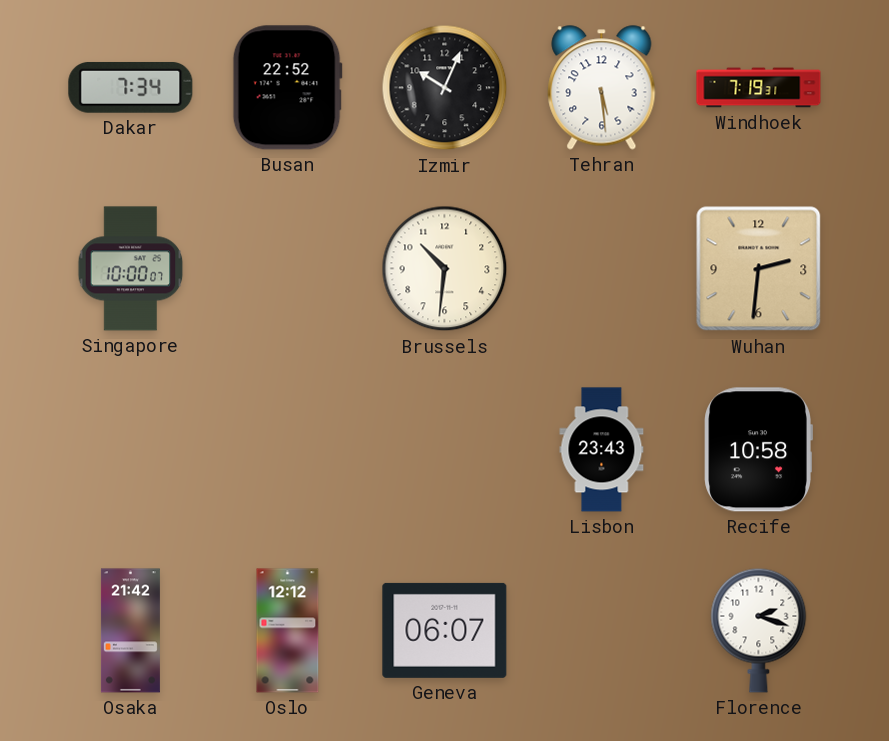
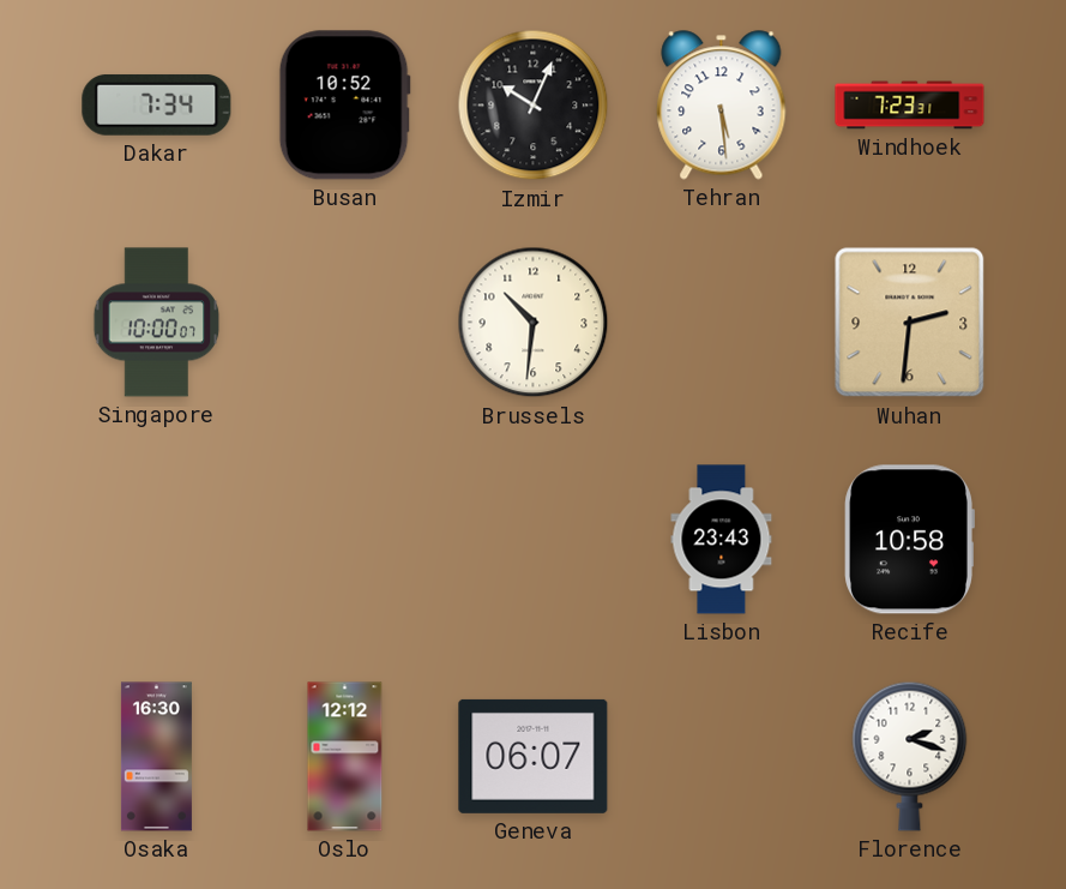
Busan: 22:52 -> 10:52
Windhoek: 7:19 -> 7:23
Osaka: 21:42 -> 16:30
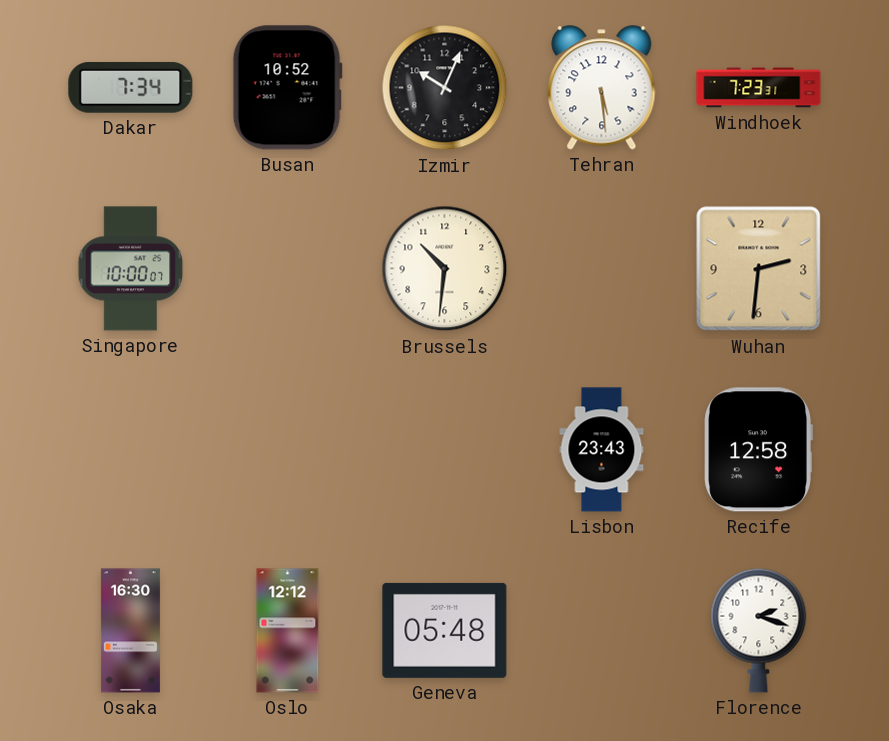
Recife: 10:58 -> 12:58
Geneva: 06:07 -> 05:48
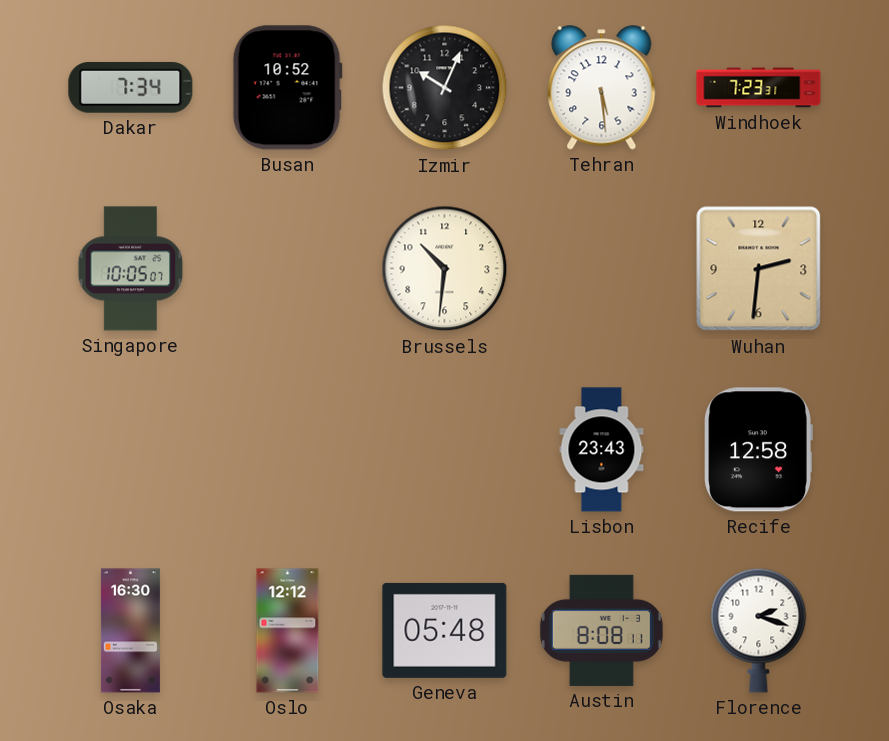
Singapore: 10:00 -> 10:05
Austin: none -> 8:08
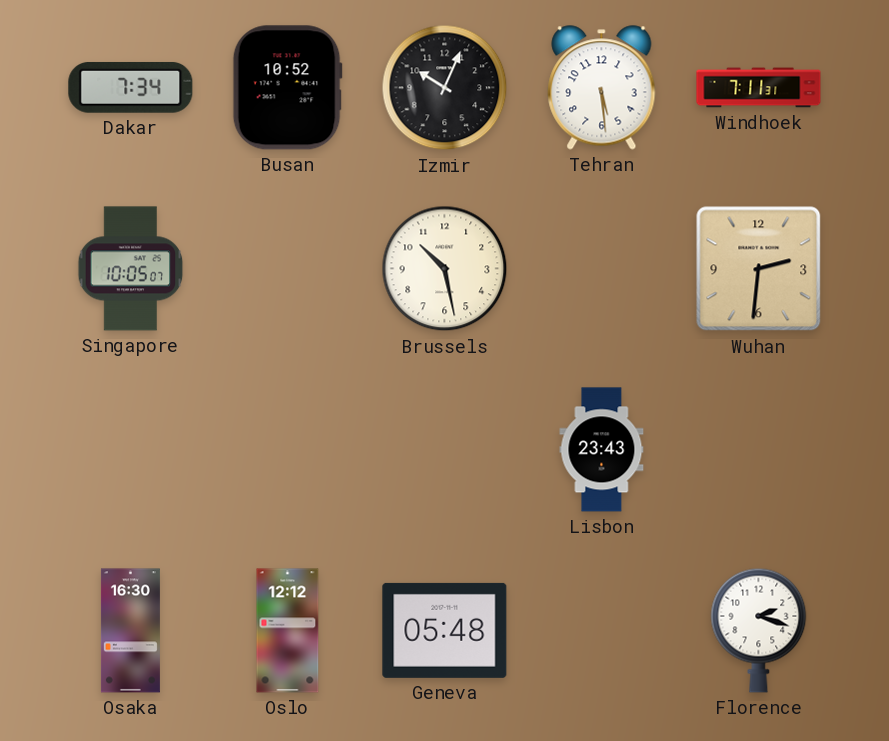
Windhoek: 7:23 -> 7:11
Brussels: 10:31 -> 10:28
Recife: 12:58 -> none
Austin: 8:08 -> none
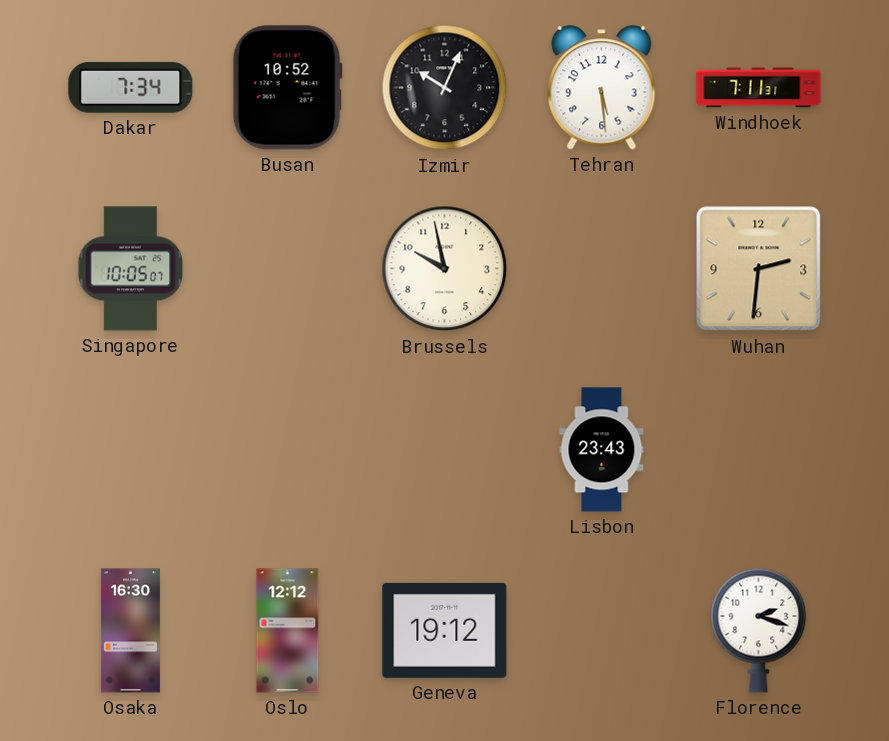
Brussels: 10:28 -> 9:58
Geneva: 05:48 -> 19:12
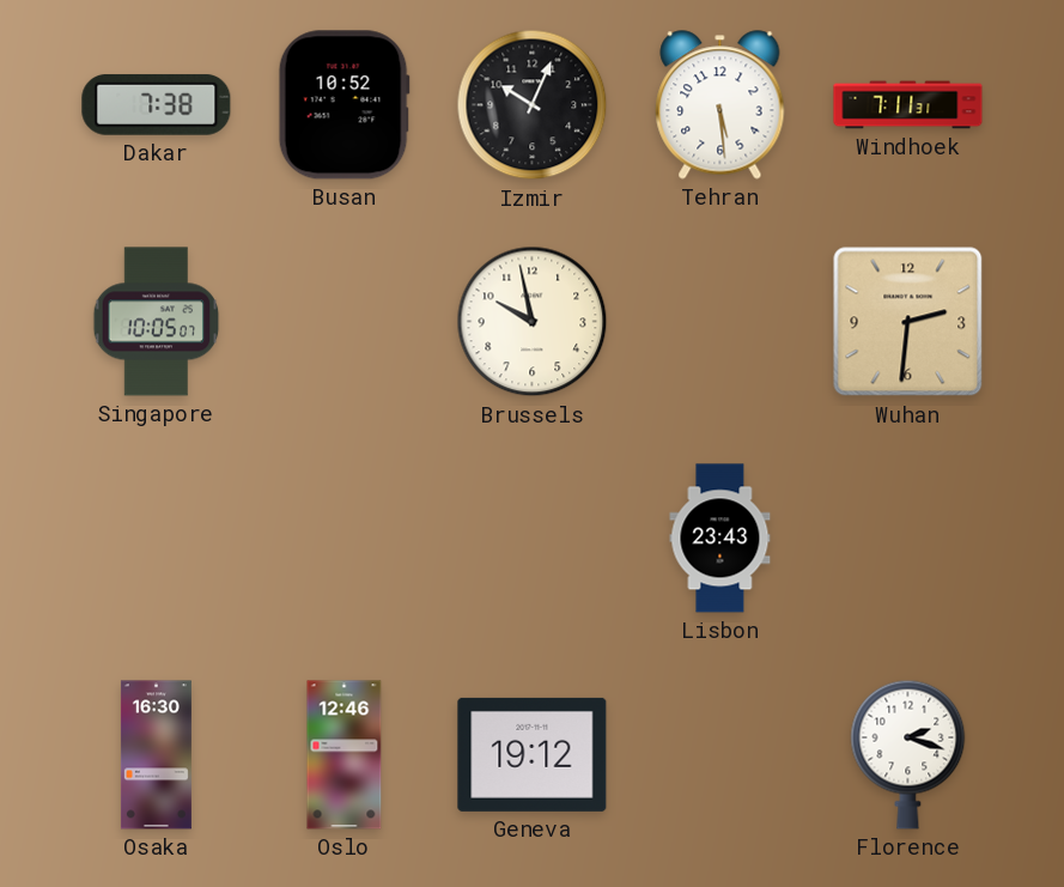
Dakar: 7:34 -> 7:38
Oslo: 12:12 -> 12:46
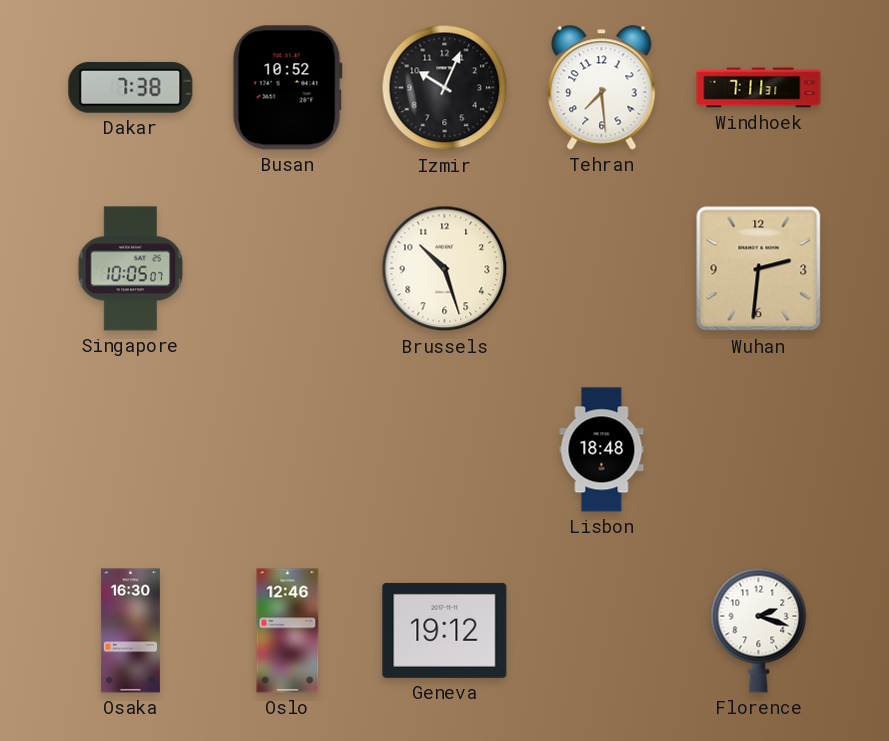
Tehran: 5:29 -> 7:29
Brussels: 9:58 -> 10:27
Lisbon: 23:43 -> 18:48
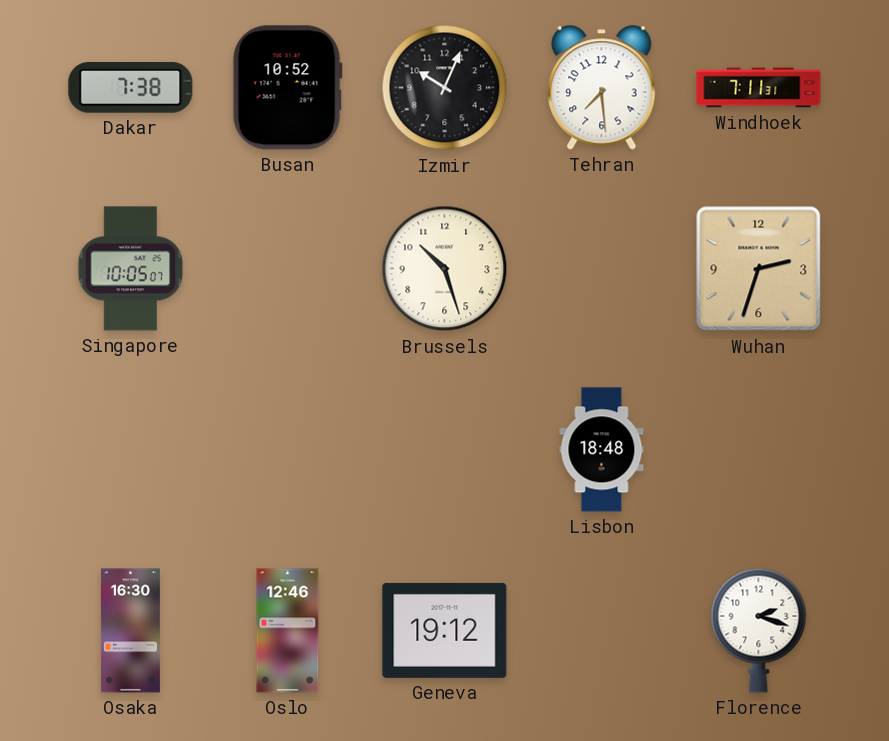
Wuhan: 2:31 -> 2:33
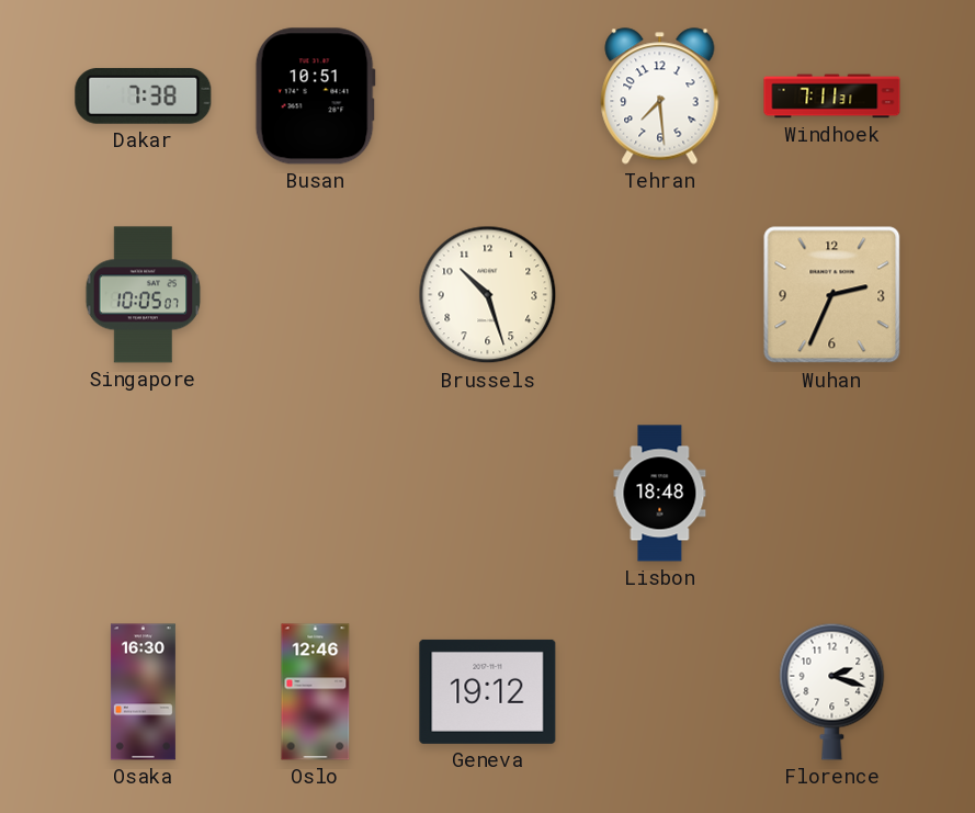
Busan: 10:52 -> 10:51
Izmir: 10:04 -> none
Wuhan: 2:33 -> 2:34
